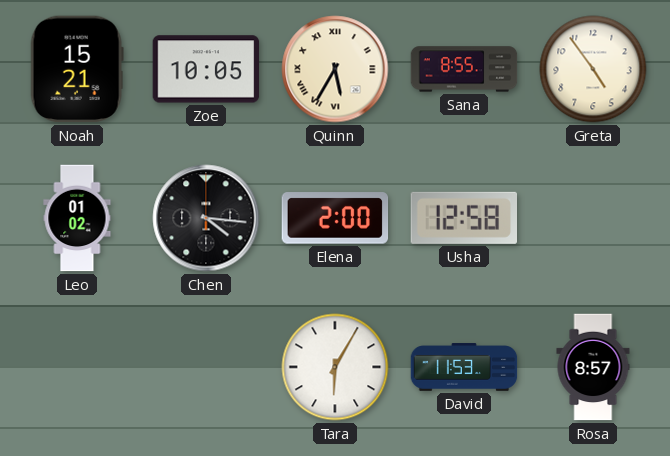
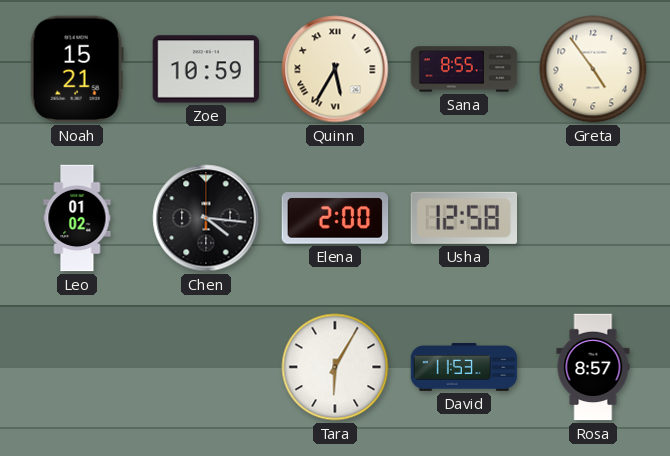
Zoe: 10:05 -> 10:59
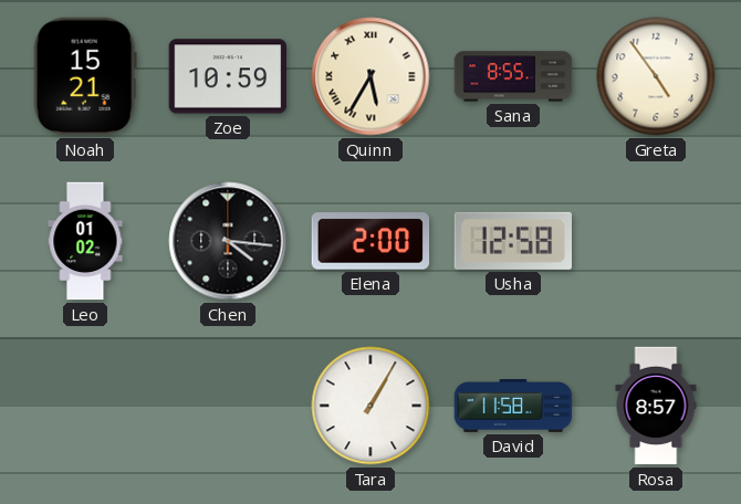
Tara: 6:05 -> 1:05
David: 11:53 -> 11:58
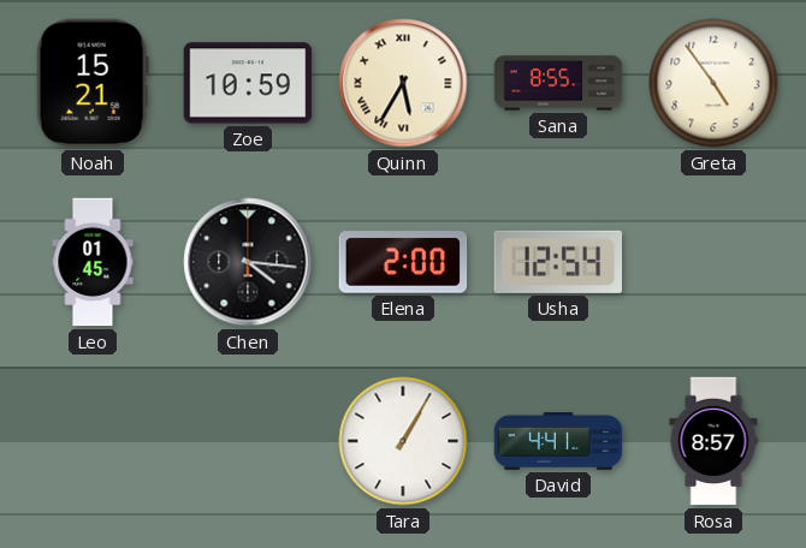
Leo: 01:02 -> 01:45
Usha: 12:58 -> 12:54
David: 11:58 -> 4:41
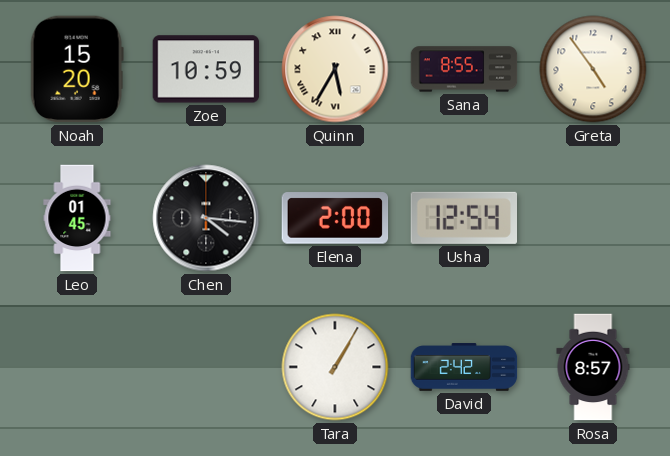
Noah: 15:21 -> 15:20
David: 4:41 -> 2:42
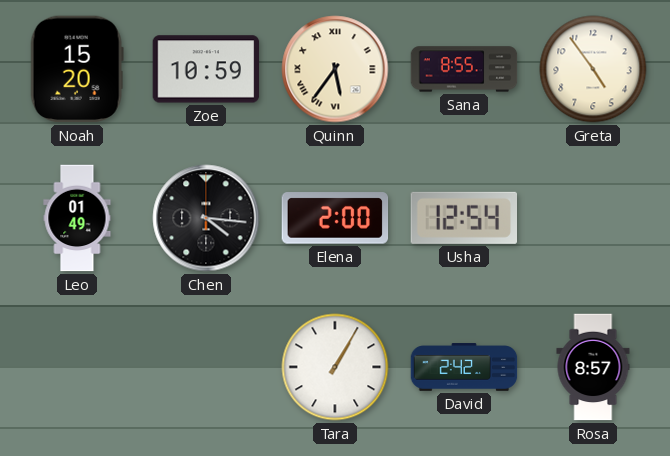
Quinn: 5:35 -> 5:36
Leo: 01:45 -> 01:49
